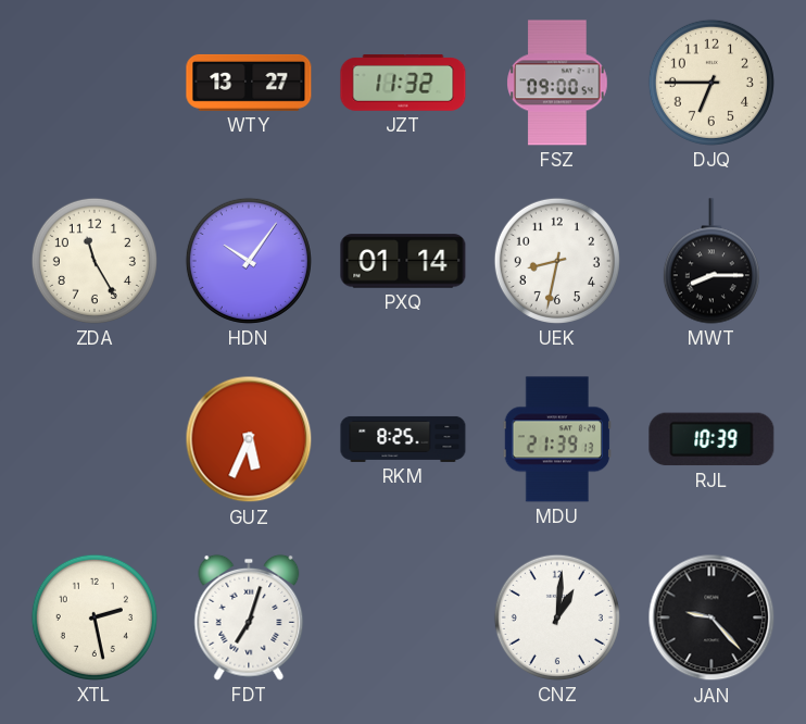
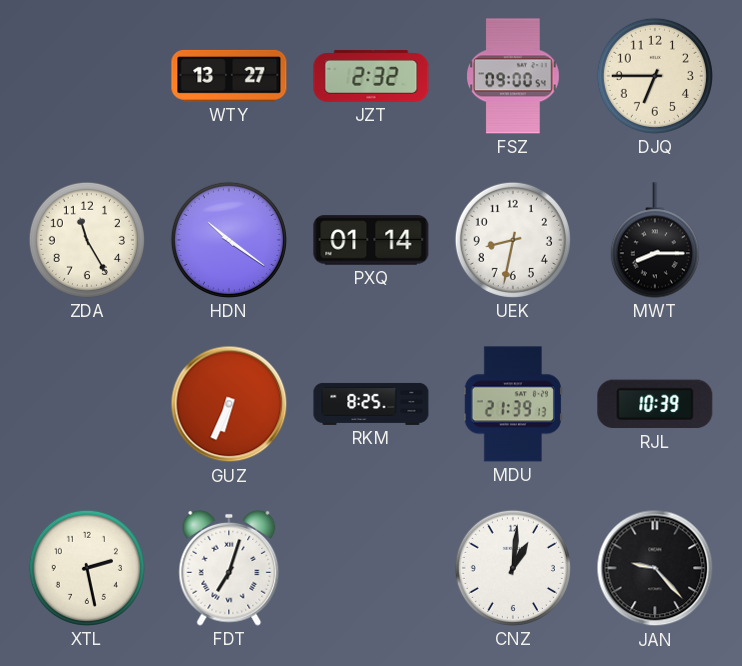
JZT: 11:32 -> 2:32
HDN: 10:06 -> 10:21
GUZ: 5:34 -> 6:34
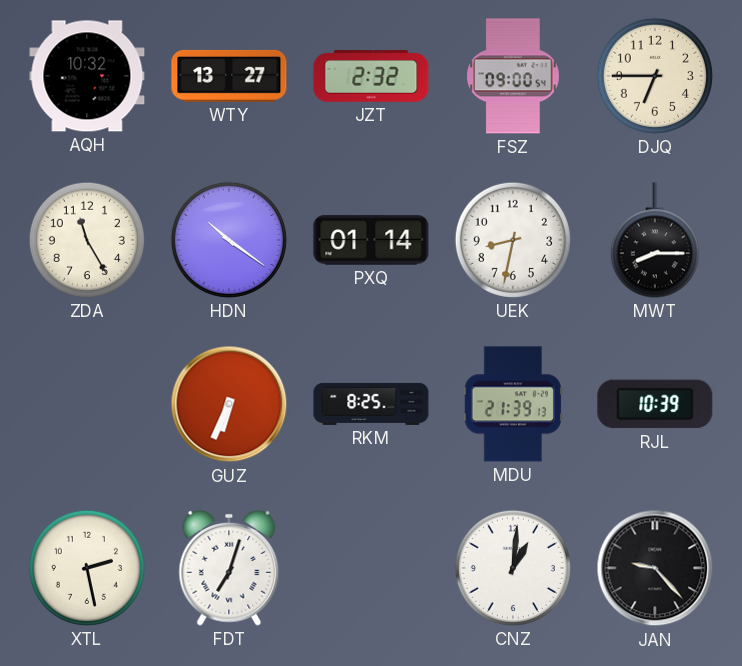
AQH: none -> 10:32
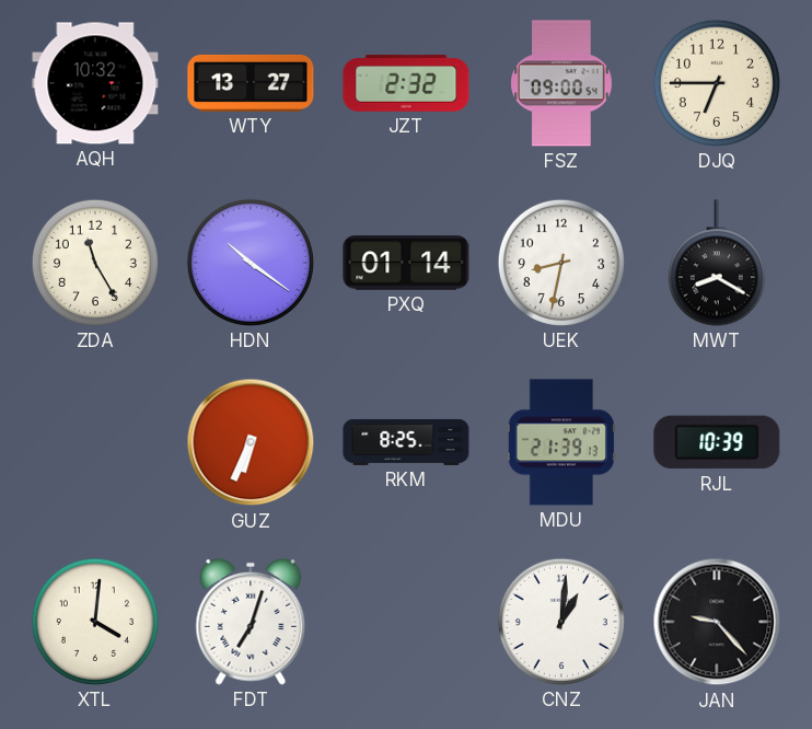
MWT: 8:15 -> 8:20
XTL: 2:28 -> 4:01
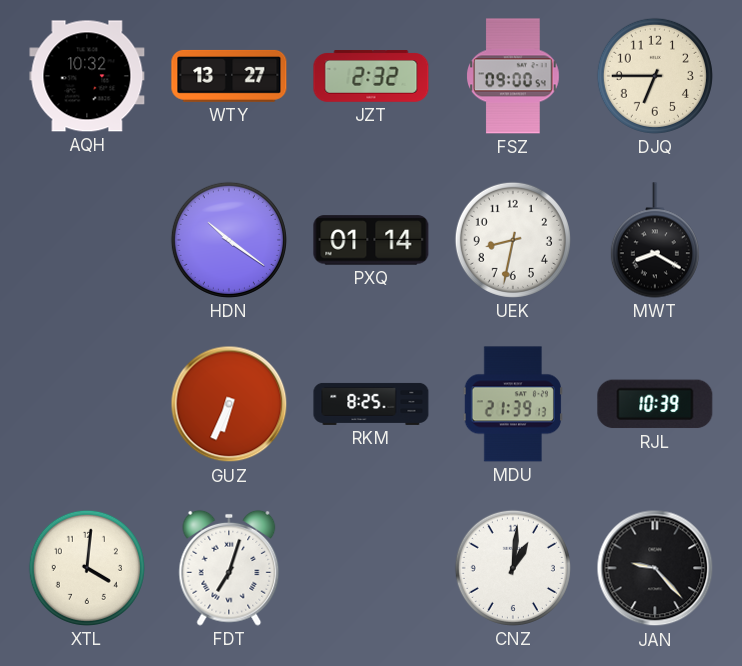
ZDA: 11:25 -> none
